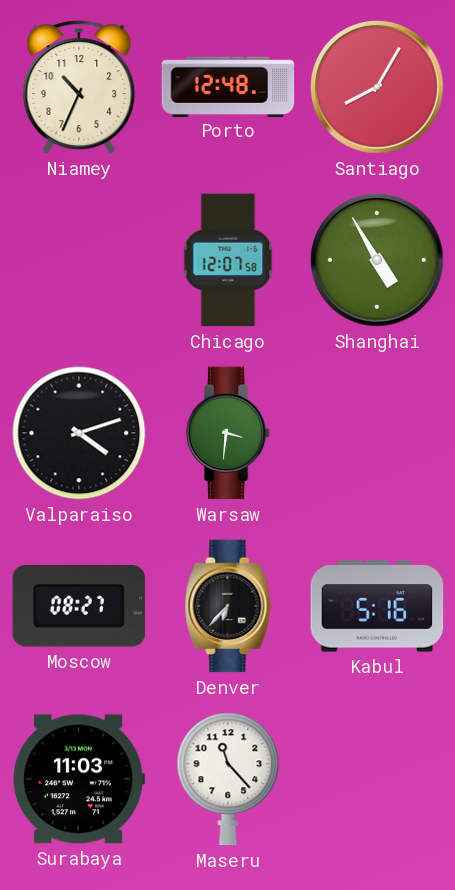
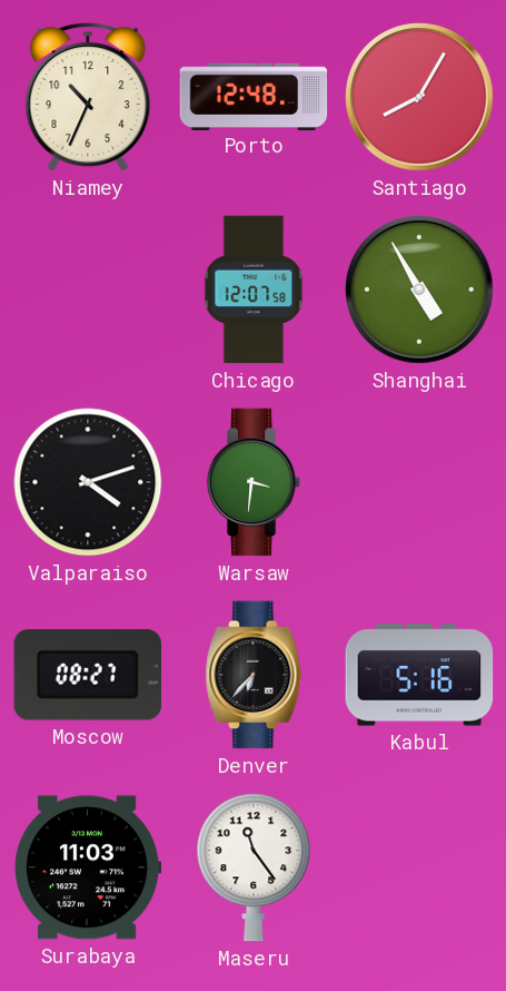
Maseru: 11:23 -> 11:24
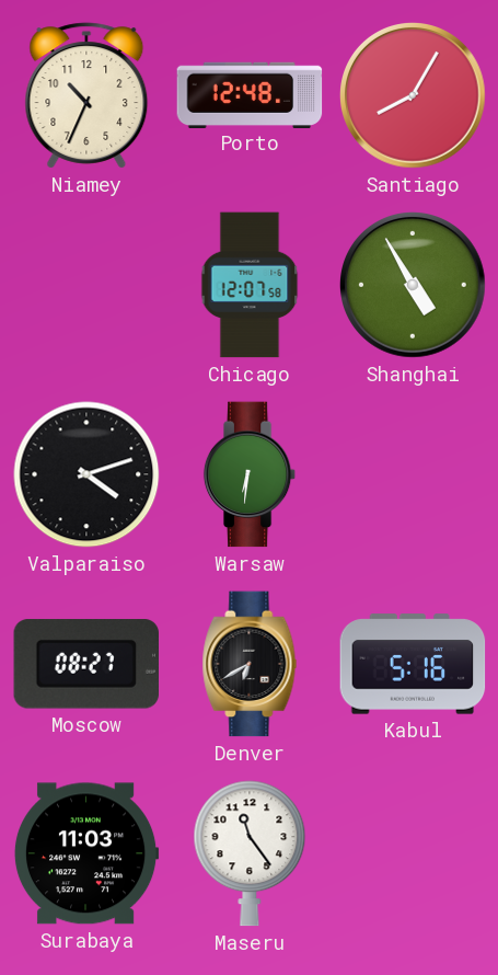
Warsaw: 3:31 -> 6:31
Denver: 6:37 -> 6:40
